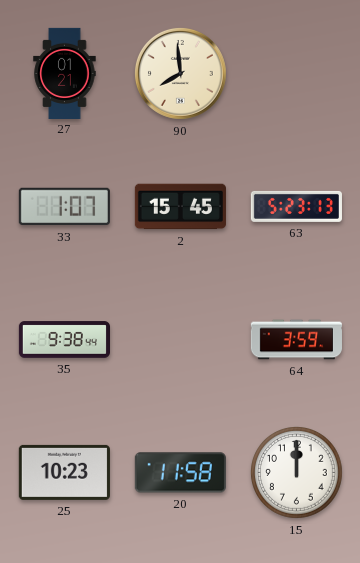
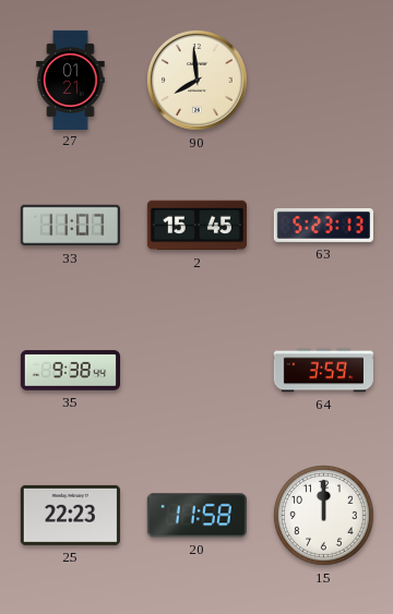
33: 1:07 -> 11:07
25: 10:23 -> 22:23
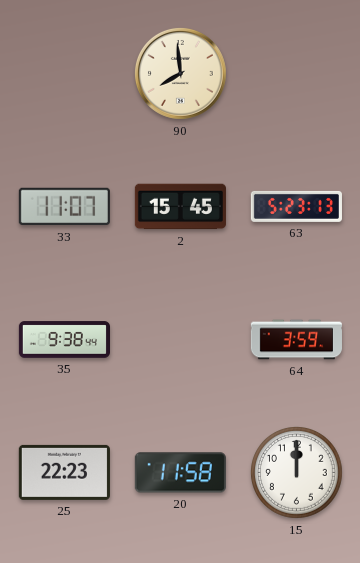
27: 01:21 -> none
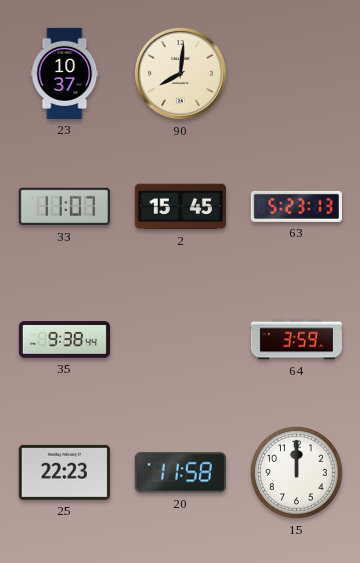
23: none -> 10:37
90: 7:59 -> 8:01
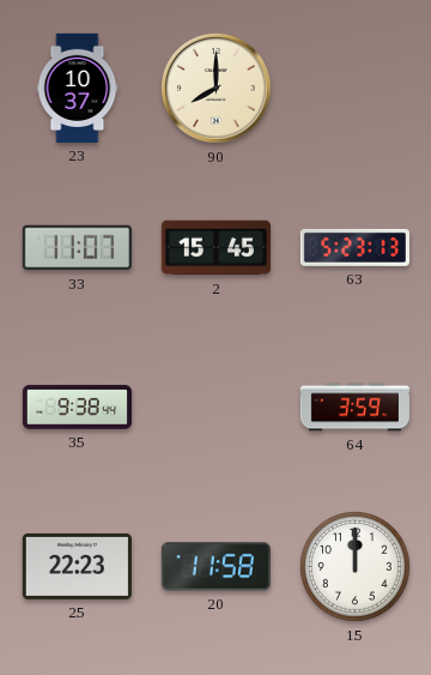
90: 8:01 -> 8:00
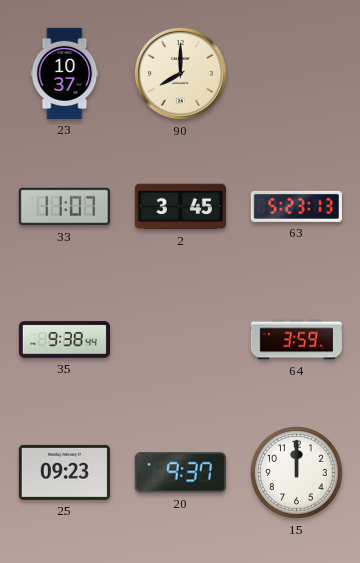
2: 15:45 -> 3:45
25: 22:23 -> 09:23
20: 11:58 -> 9:37
